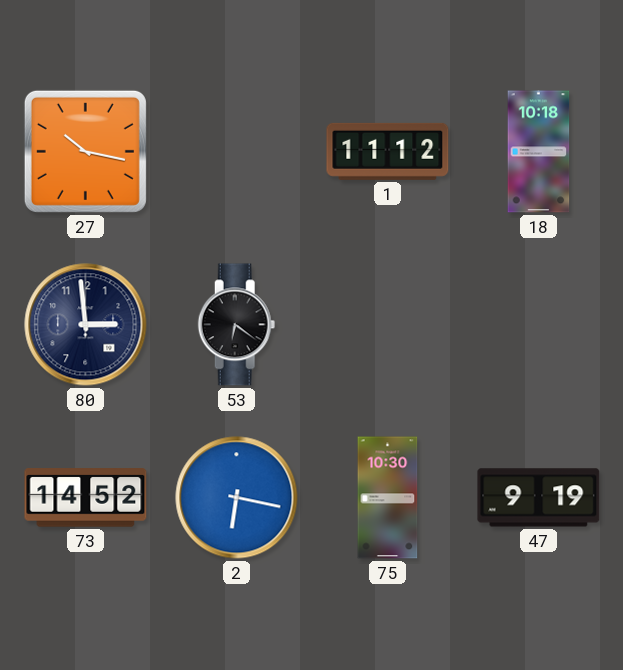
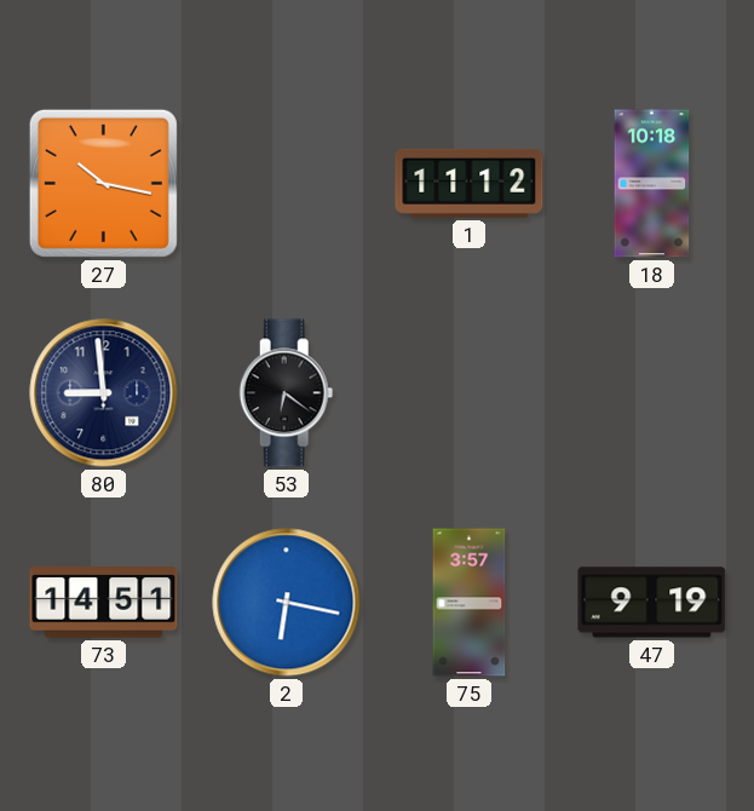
80: 2:59 -> 8:59
73: 14:52 -> 14:51
75: 10:30 -> 3:57
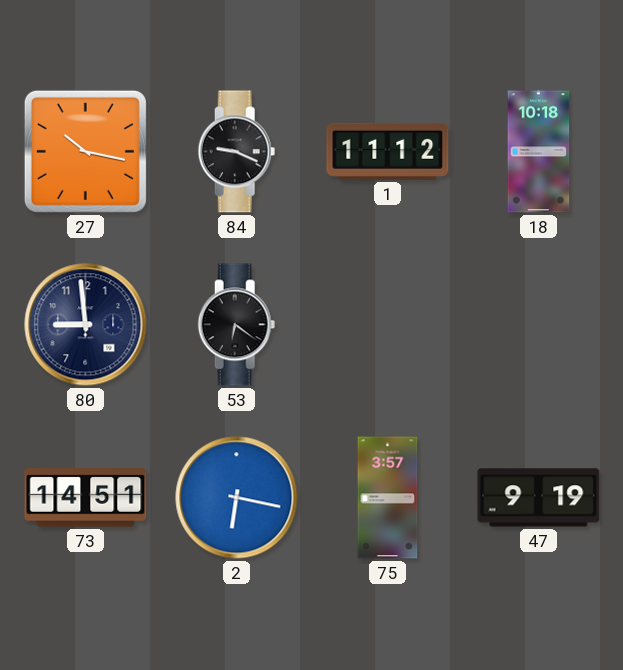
84: none -> 9:19
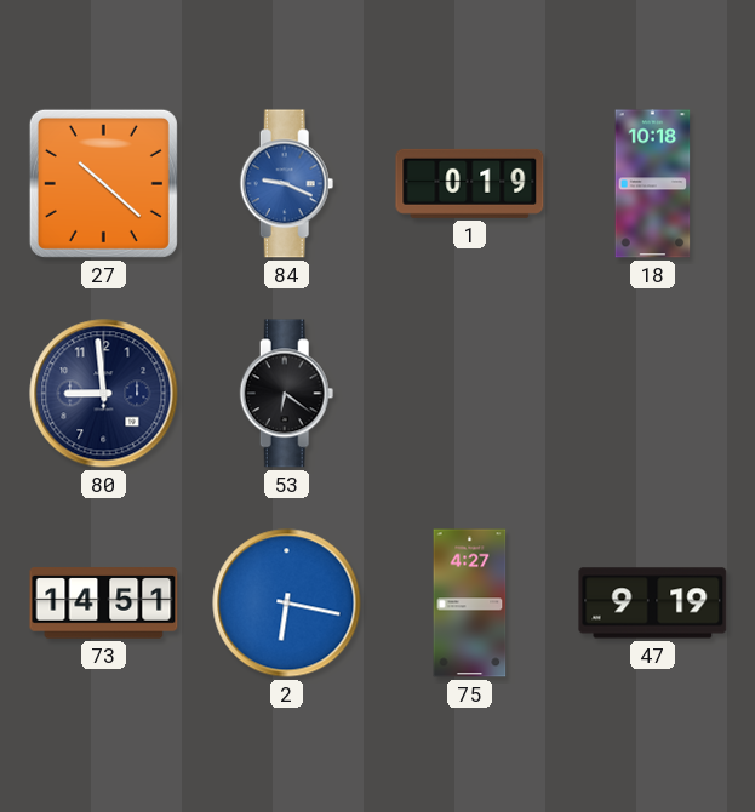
27: 10:17 -> 10:22
84 dial: black -> blue
1: 11:12 -> 0:19
75: 3:57 -> 4:27
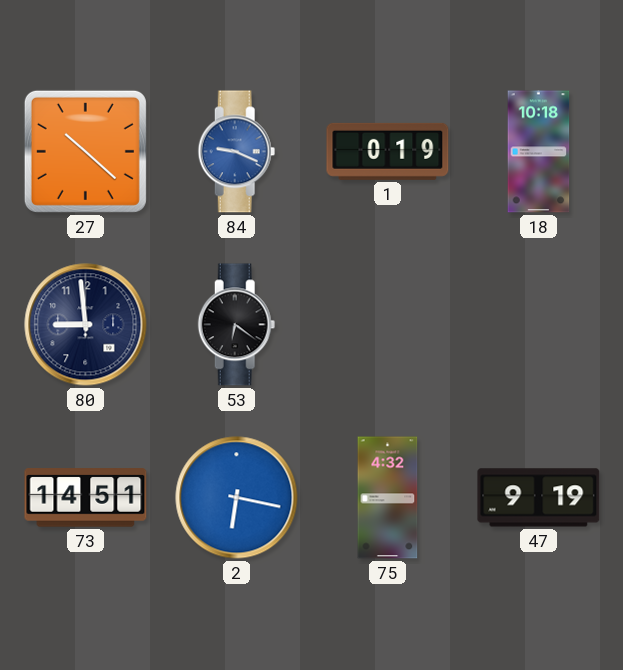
75: 4:27 -> 4:32
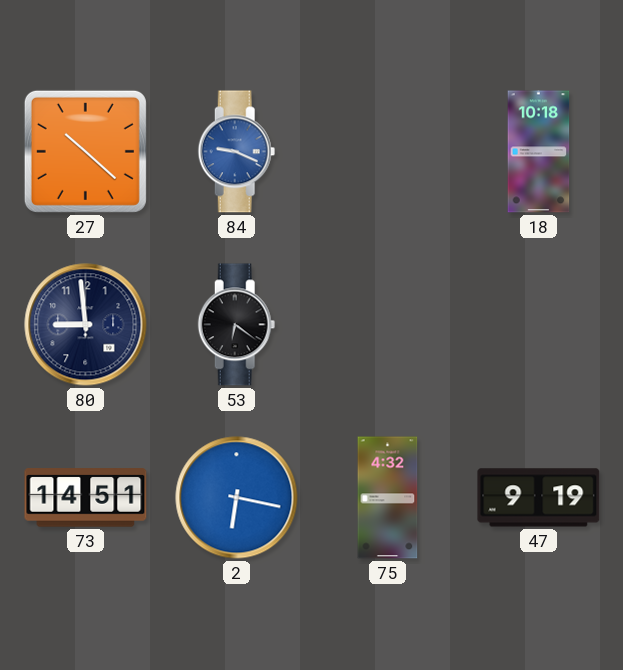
1: 0:19 -> none
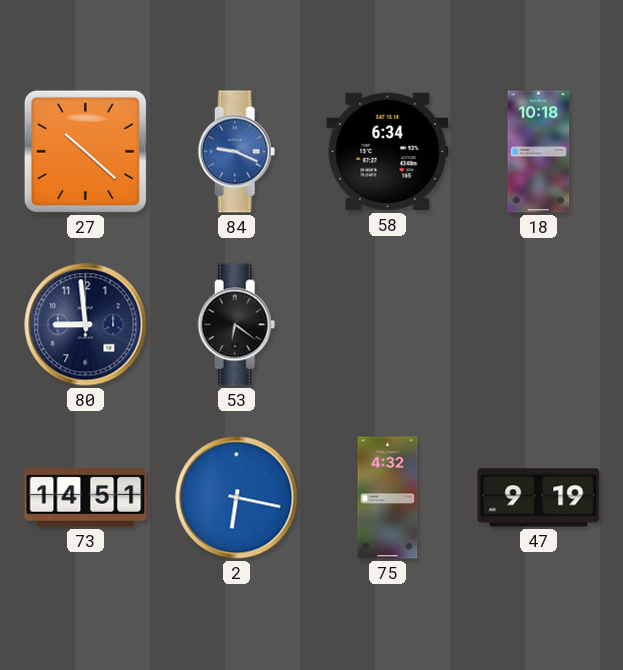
58: none -> 6:34
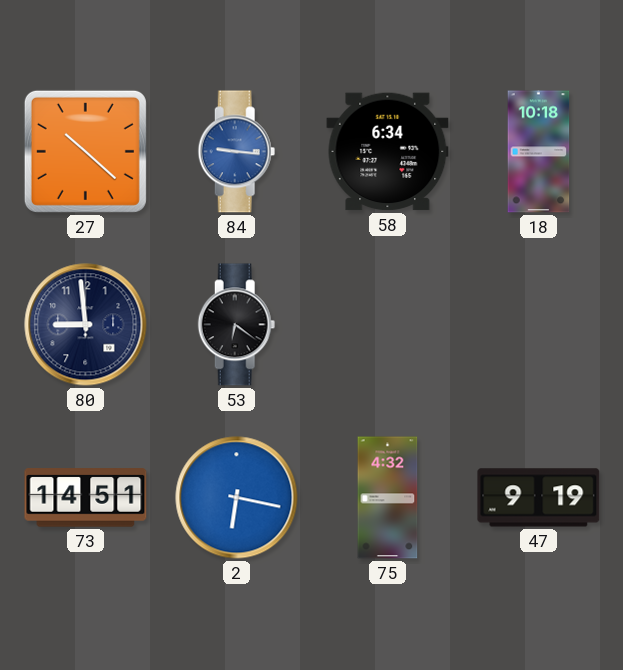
84: 9:19 -> 9:16
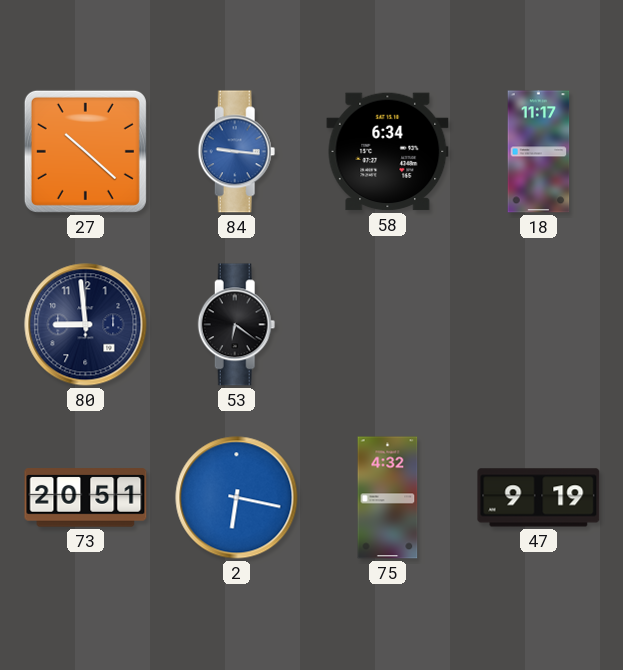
18: 10:18 -> 11:17
73: 14:51 -> 20:51
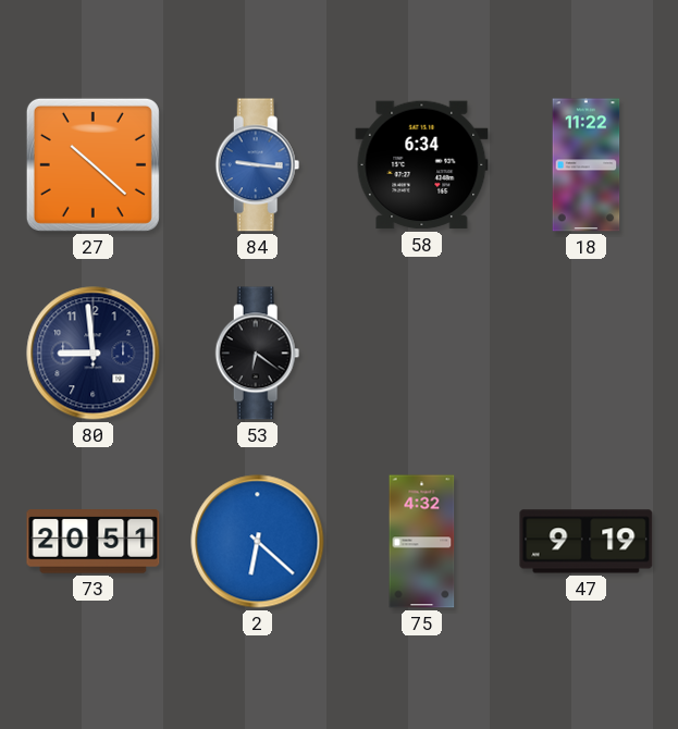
18: 11:17 -> 11:22
2: 6:17 -> 6:22
